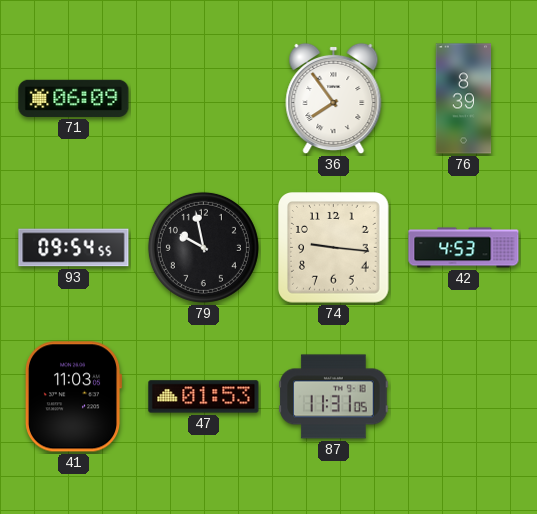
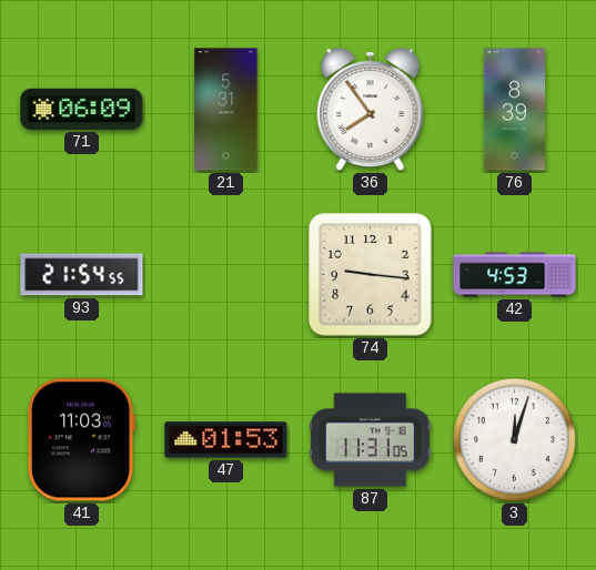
21: none -> 5:31
93: 09:54 -> 21:54
79: 9:58 -> none
3: none -> 12:03
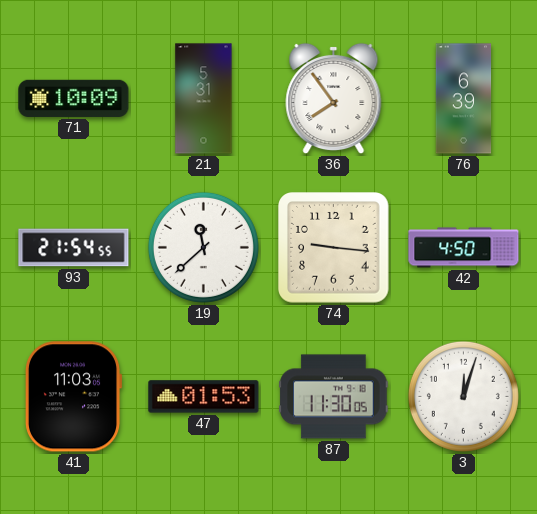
71: 06:09 -> 10:09
76: 8:39 -> 6:39
19: none -> 11:38
42: 4:53 -> 4:50
87: 11:31 -> 11:30
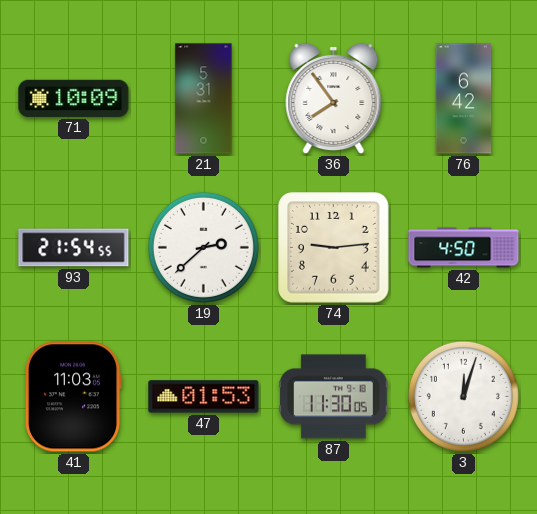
76: 6:39 -> 6:42
19: 11:38 -> 2:38
74: 9:16 -> 9:14
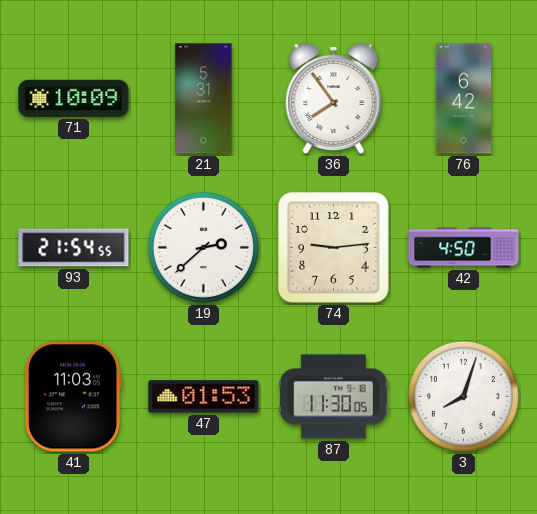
3: 12:03 -> 8:03
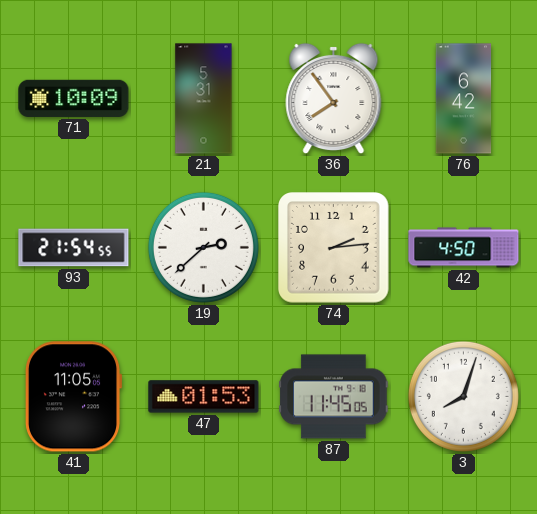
74: 9:14 -> 2:14
41: 11:03 -> 11:05
87: 11:30 -> 11:45
